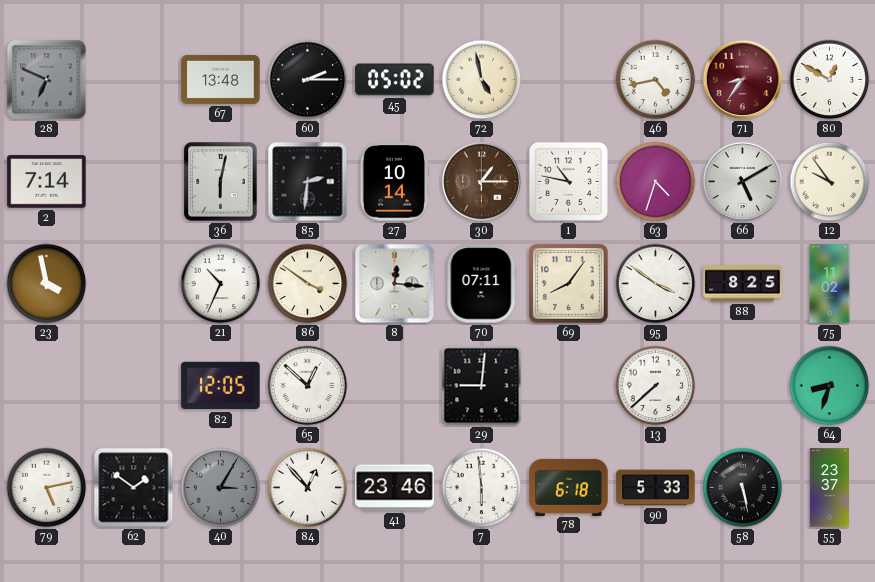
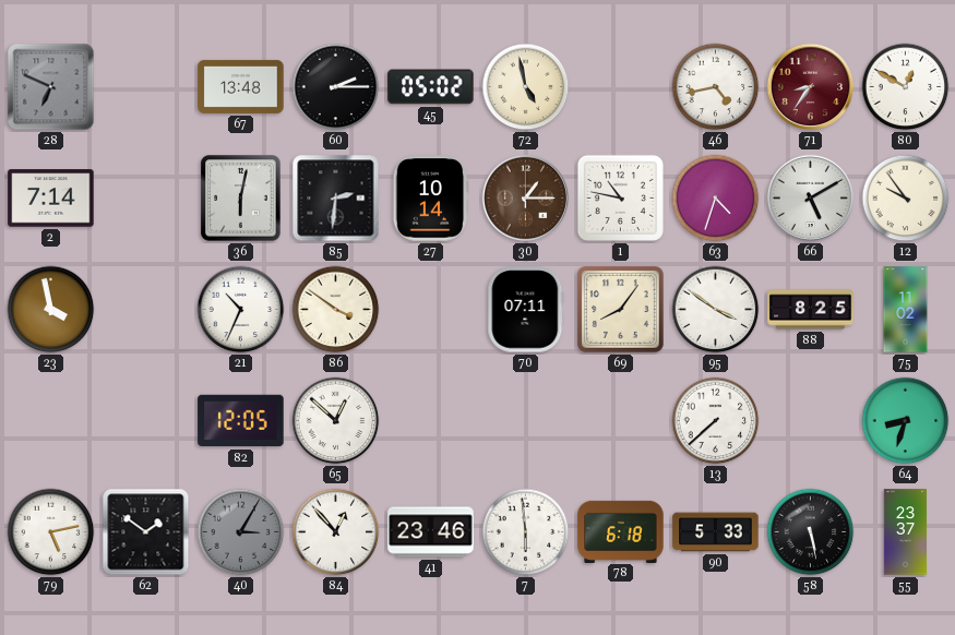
8: 12:16 -> none
29: 9:01 -> none
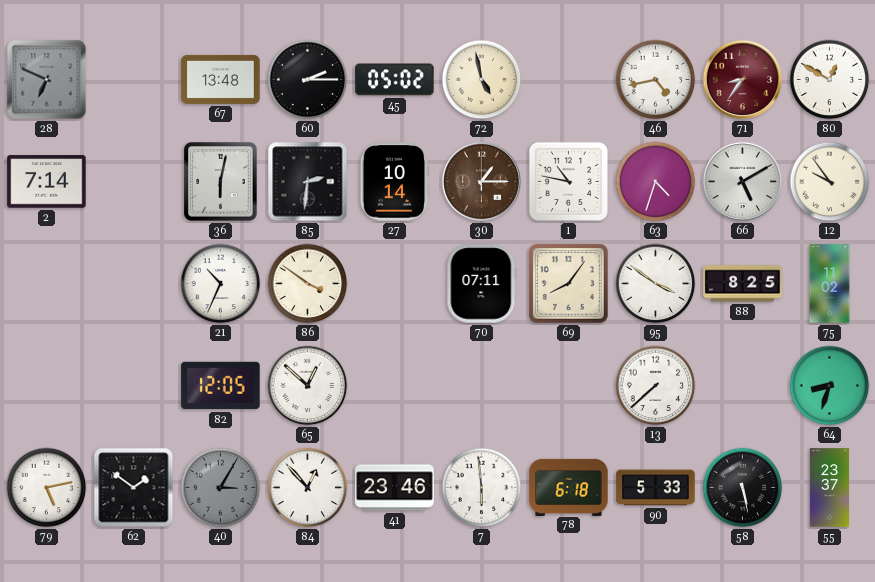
23: 3:58 -> none
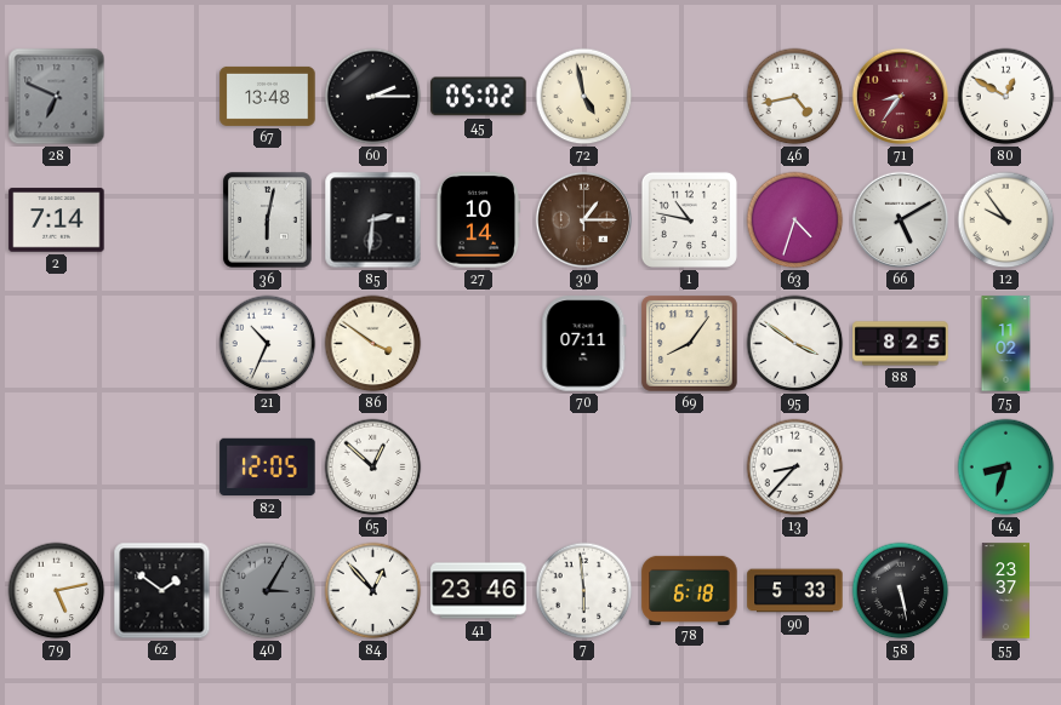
13: 7:38 -> 8:37
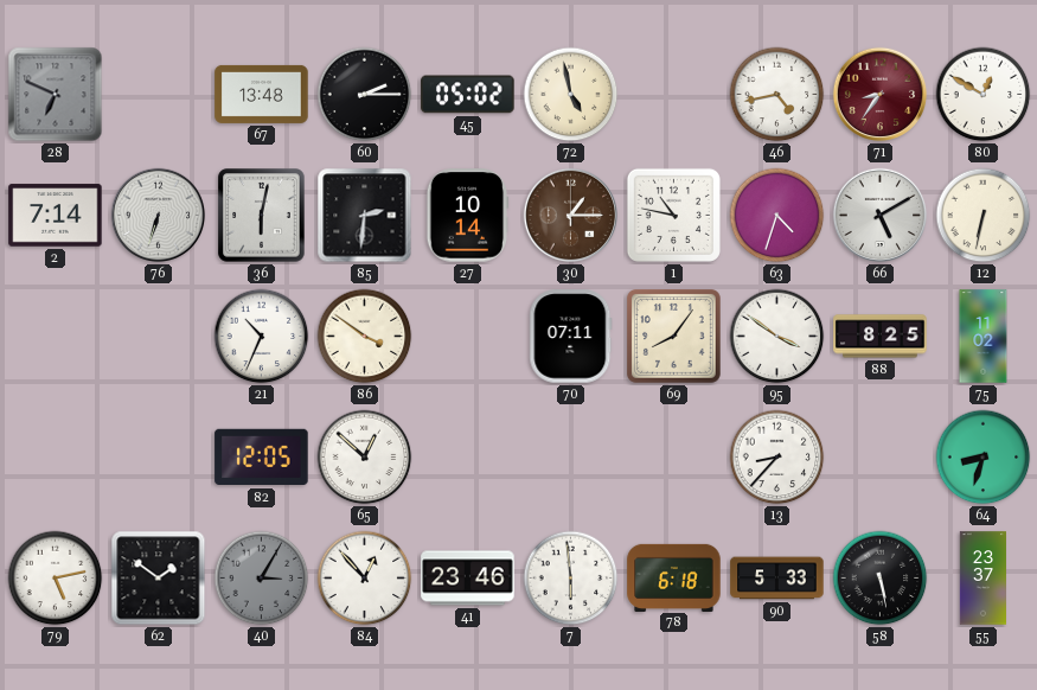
76: none -> 6:33
12: 9:54 -> 6:32
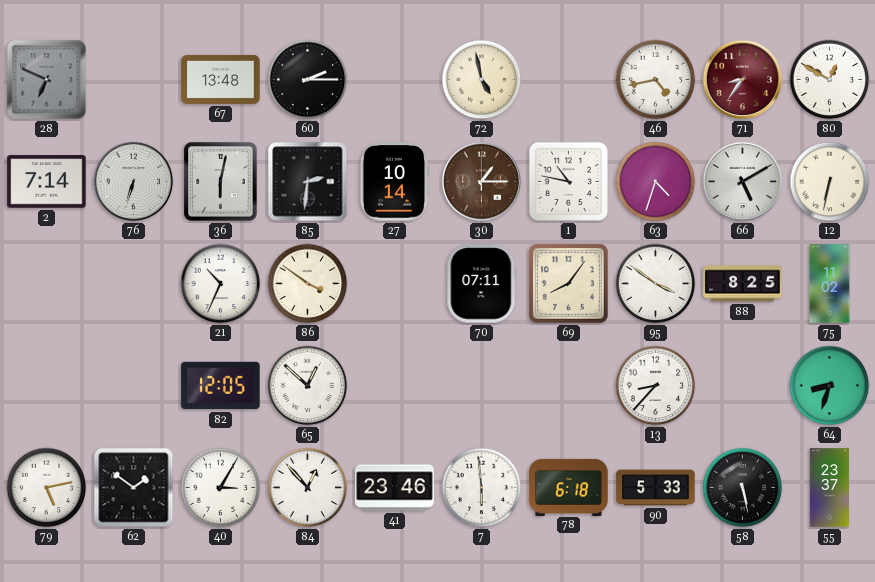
45: 05:02 -> none
40 dial: grey -> white
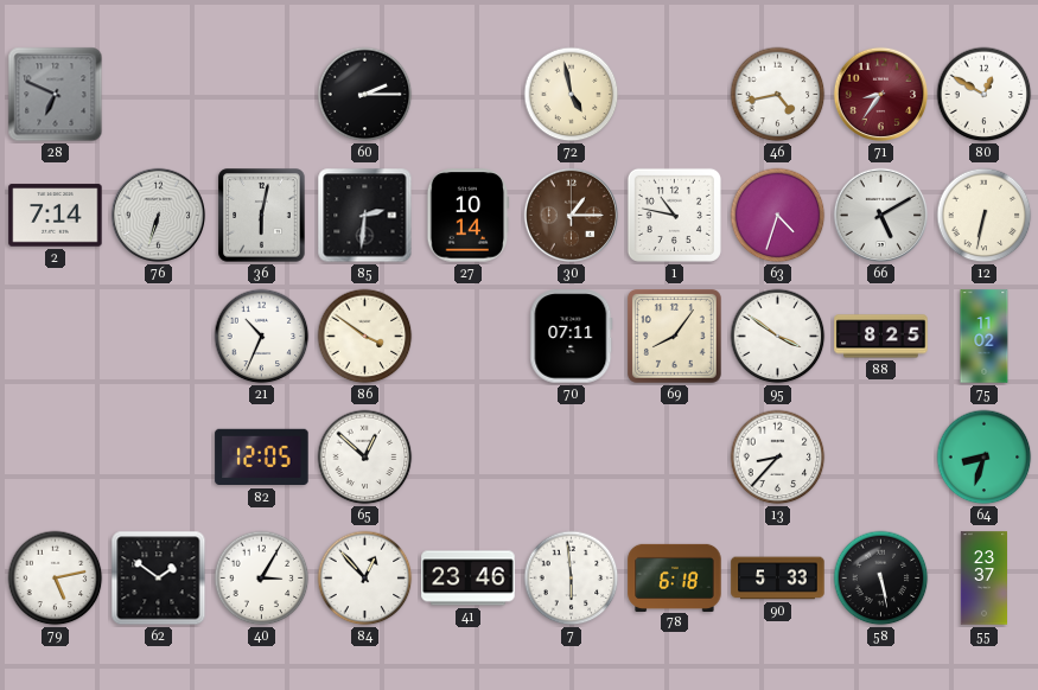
67: 13:48 -> none
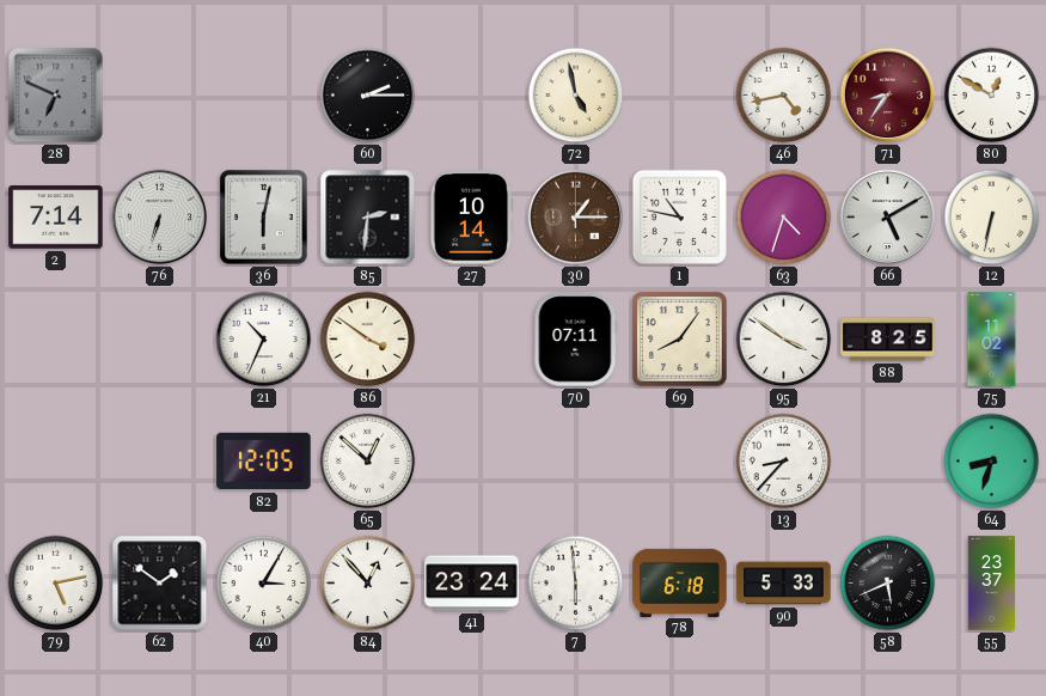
41: 23:46 -> 23:24
58: 5:28 -> 5:41
